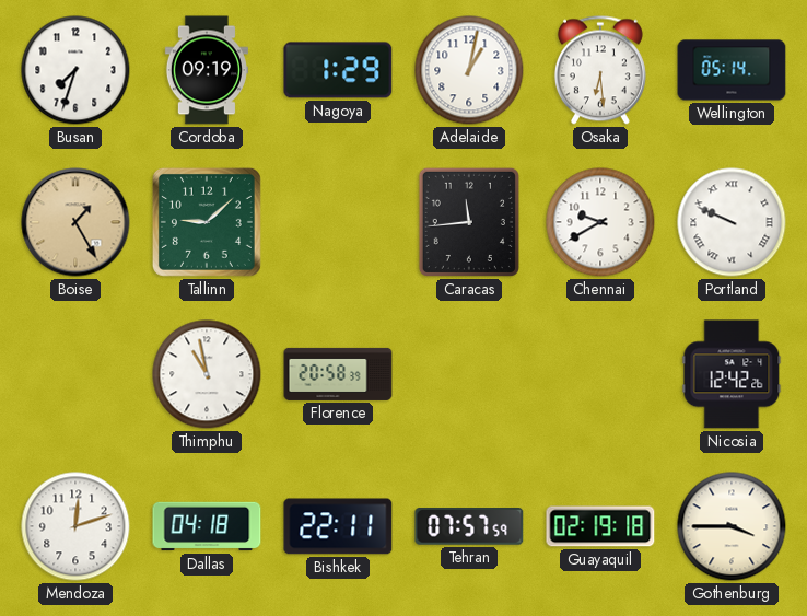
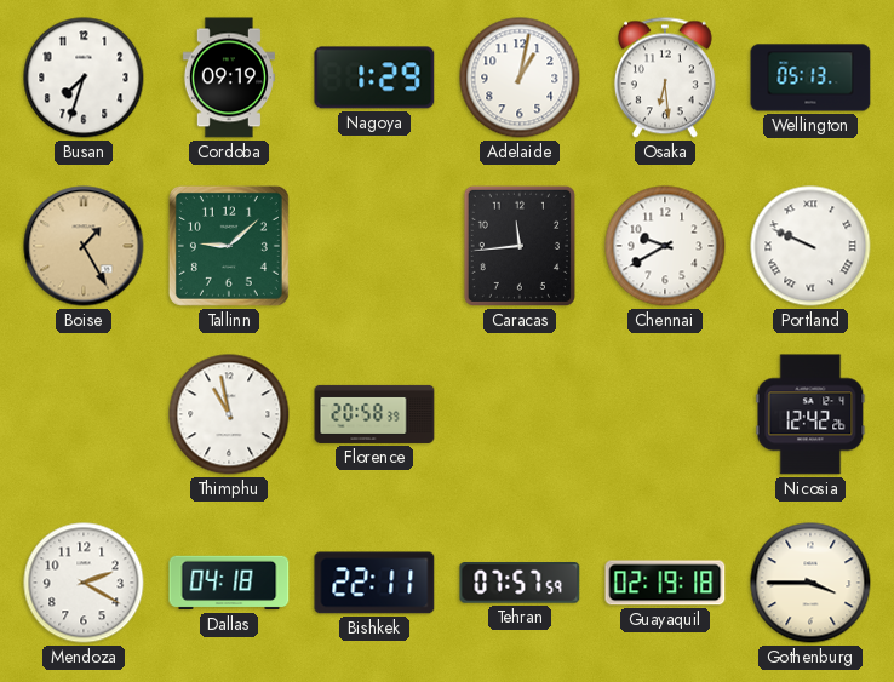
Wellington: 05:14 -> 05:13
Mendoza: 12:12 -> 2:20
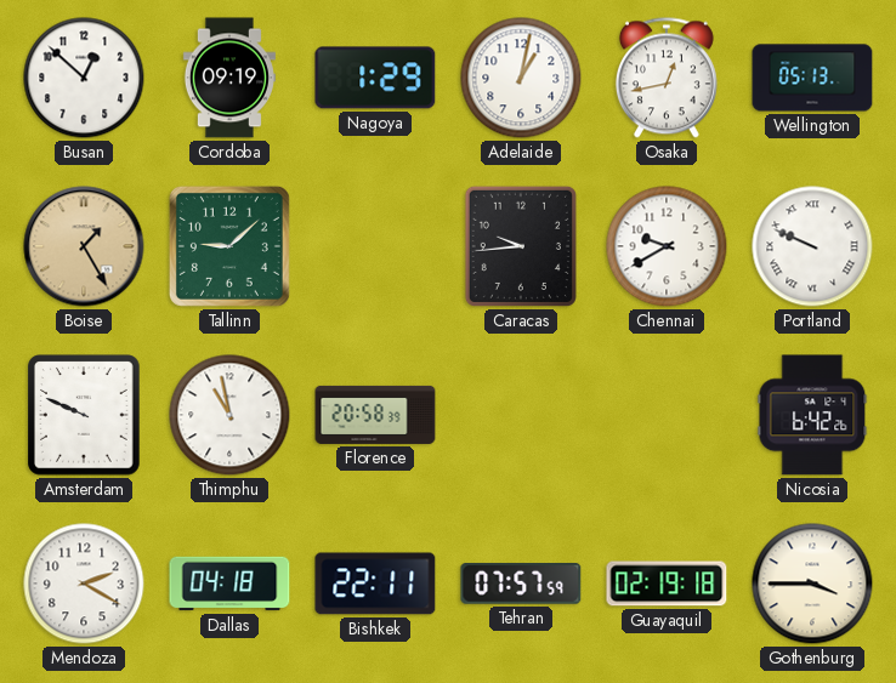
Busan: 7:33 -> 12:52
Osaka: 6:29 -> 12:43
Caracas: 11:44 -> 9:44
Amsterdam: none -> 9:49
Nicosia: 12:42 -> 6:42
